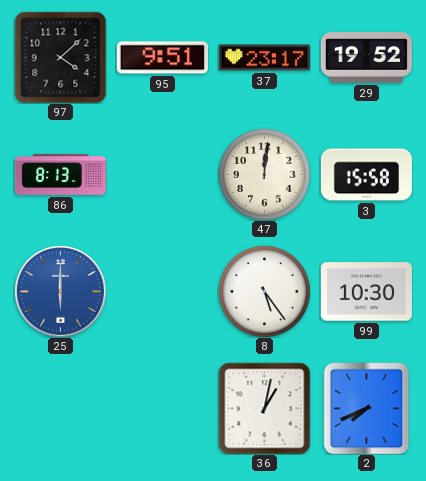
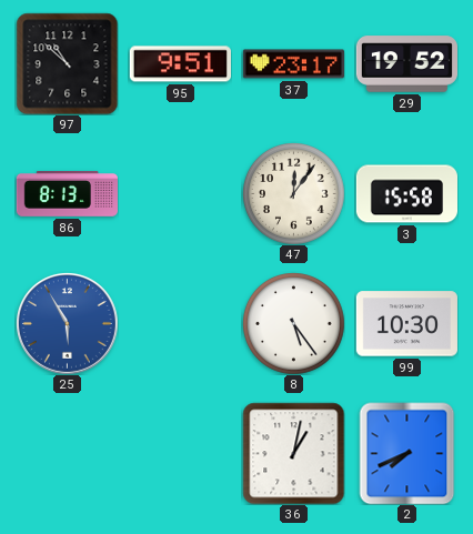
97: 4:08 -> 10:52
47: 12:01 -> 12:06
25: 6:00 -> 5:55
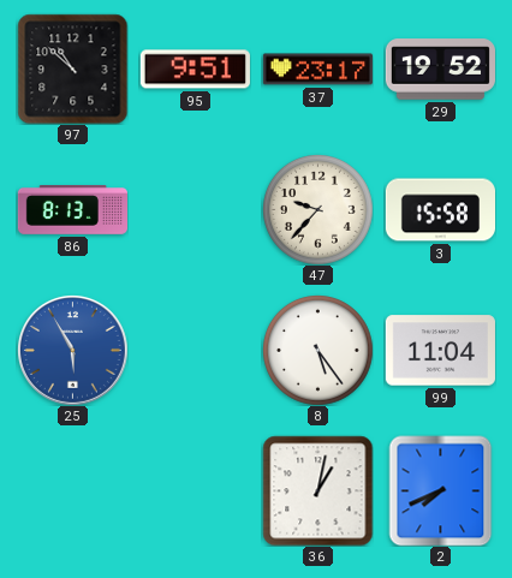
47: 12:06 -> 9:37
99: 10:30 -> 11:04
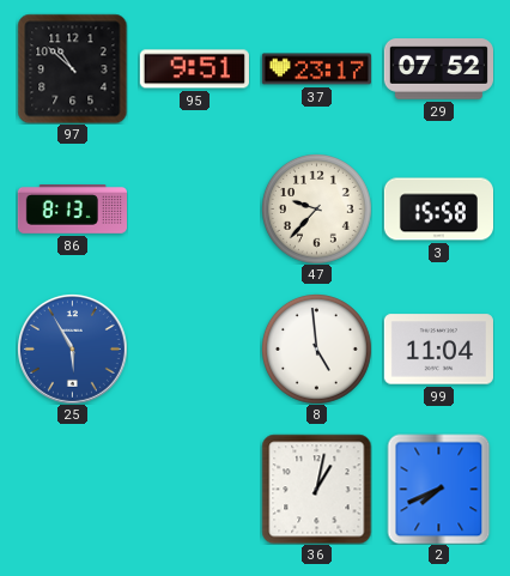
29: 19:52 -> 07:52
8: 5:24 -> 4:59
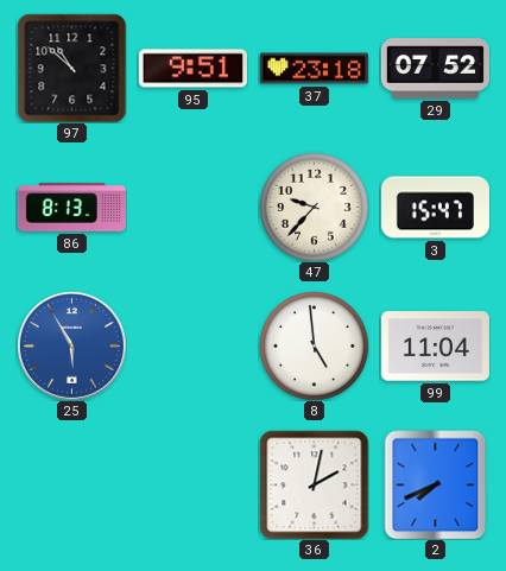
37: 23:17 -> 23:18
3: 15:58 -> 15:47
36: 1:02 -> 2:02
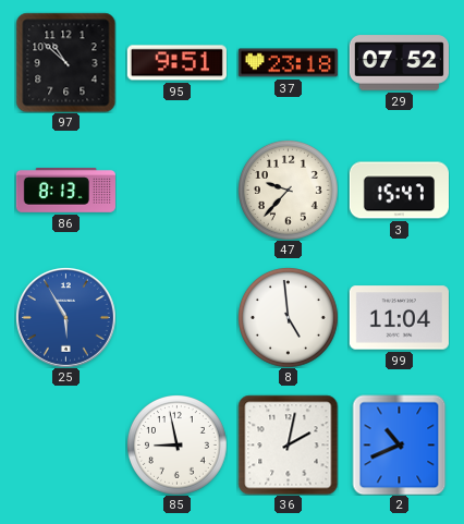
85: none -> 8:58
2: 7:41 -> 10:41
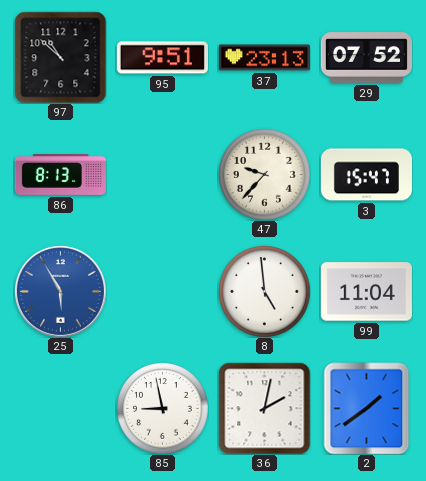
37: 23:18 -> 23:13
2: 10:41 -> 1:39
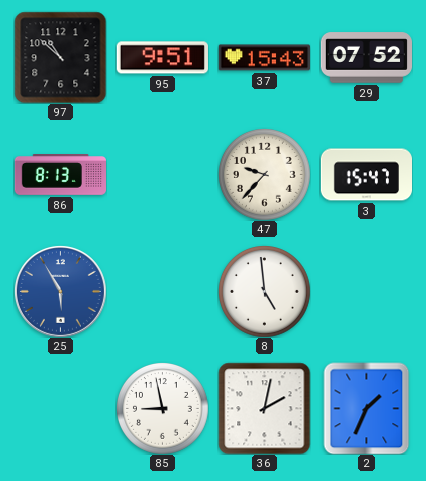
37: 23:13 -> 15:43
99: 11:04 -> none
2: 1:39 -> 1:34
